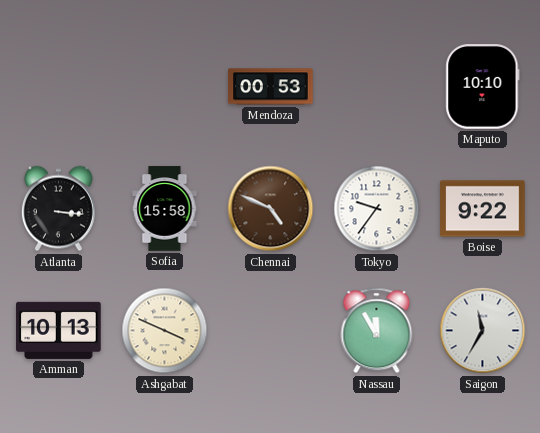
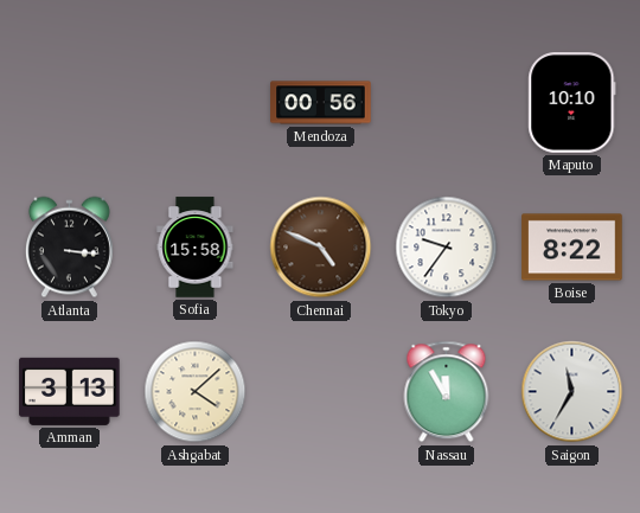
Mendoza: 00:53 -> 00:56
Boise: 9:22 -> 8:22
Amman: 10:13 -> 3:13
Ashgabat: 3:49 -> 4:08
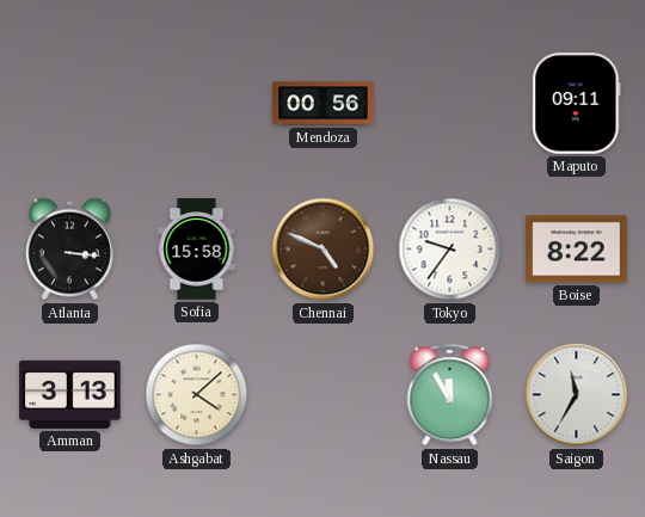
Maputo: 10:10 -> 09:11
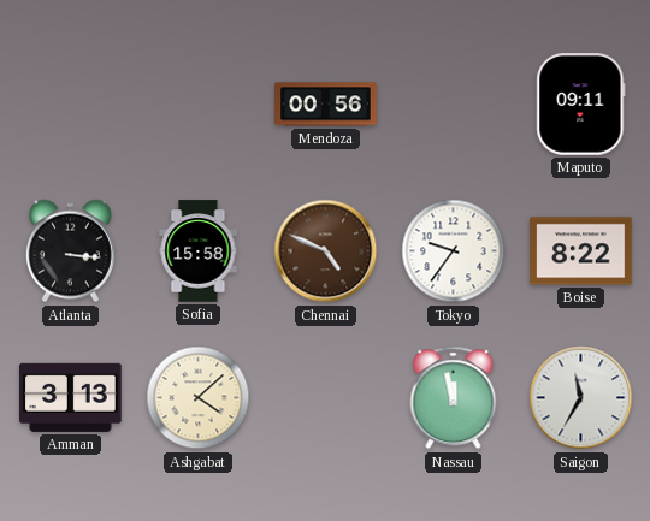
Nassau: 11:55 -> 11:58
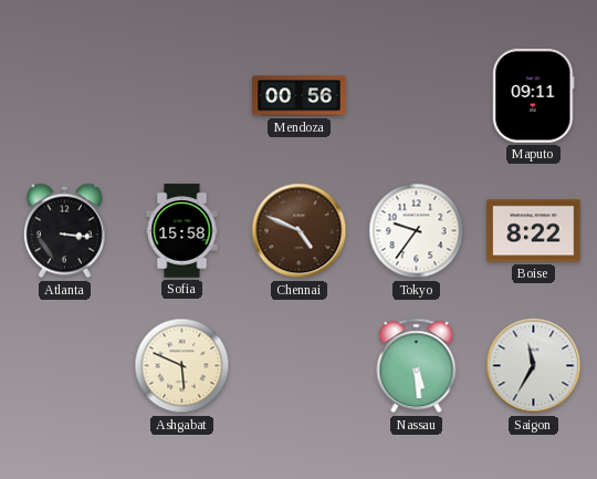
Amman: 3:13 -> none
Ashgabat: 4:08 -> 5:49
Nassau: 11:58 -> 5:29
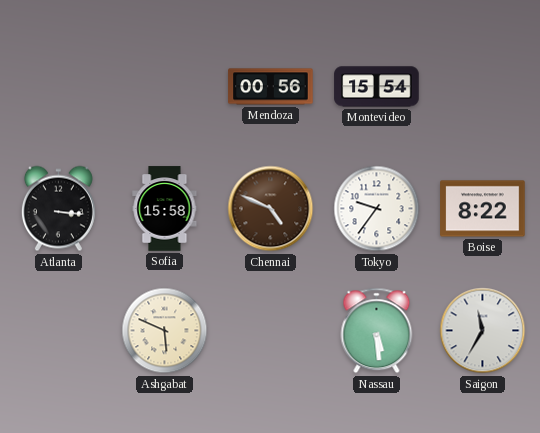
Montevideo: none -> 15:54
Maputo: 09:11 -> none
